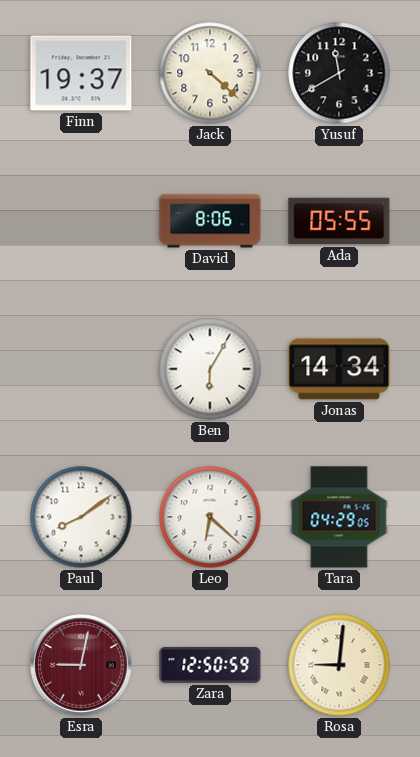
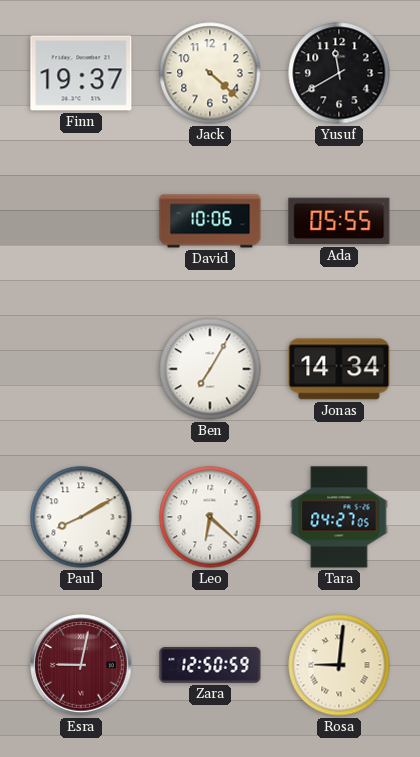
David: 8:06 -> 10:06
Ben: 6:05 -> 7:05
Paul: 8:09 -> 8:10
Tara: 04:29 -> 04:27
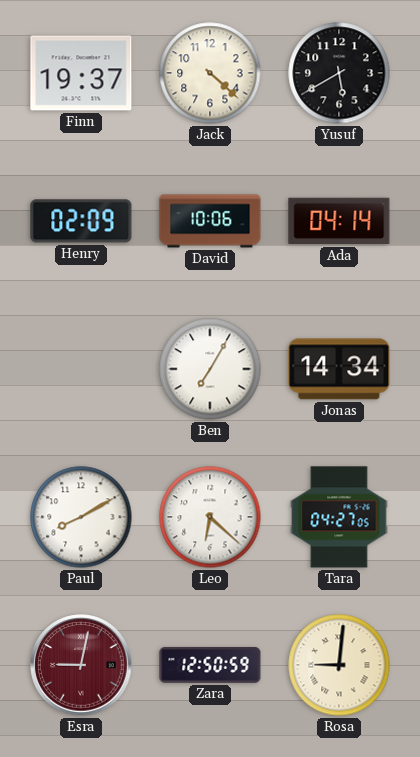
Yusuf: 11:40 -> 5:40
Henry: none -> 02:09
Ada: 05:55 -> 04:14
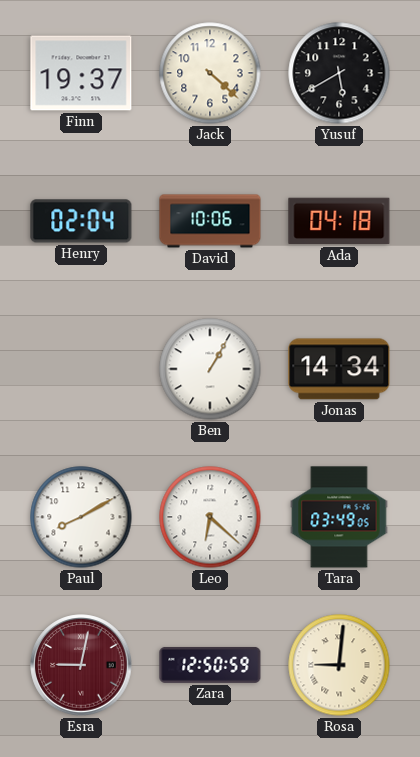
Henry: 02:09 -> 02:04
Ada: 04:14 -> 04:18
Ben: 7:05 -> 1:05
Tara: 04:27 -> 03:49
